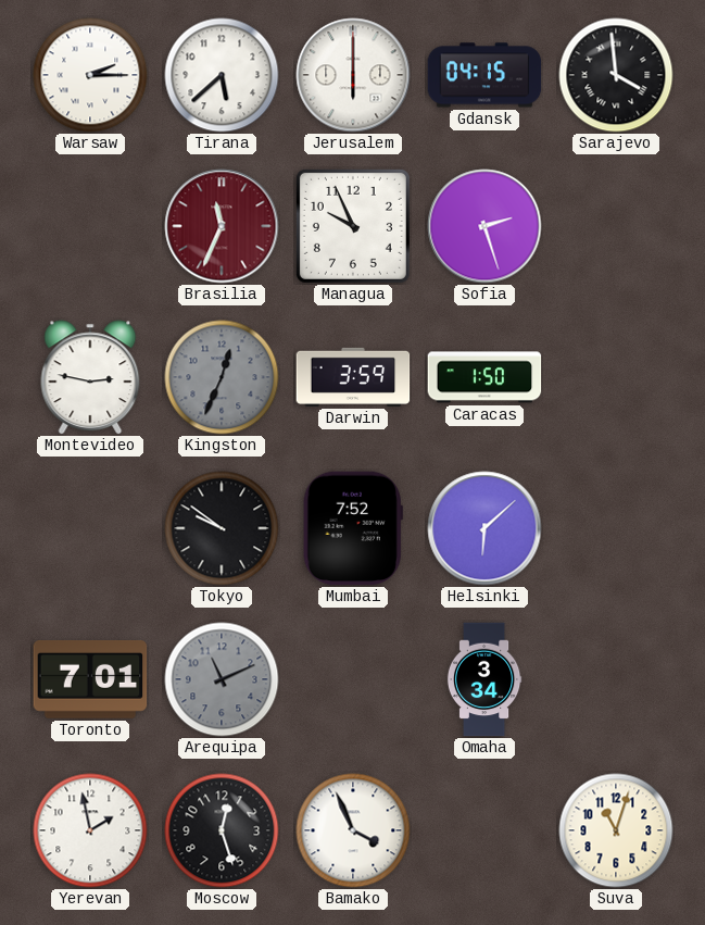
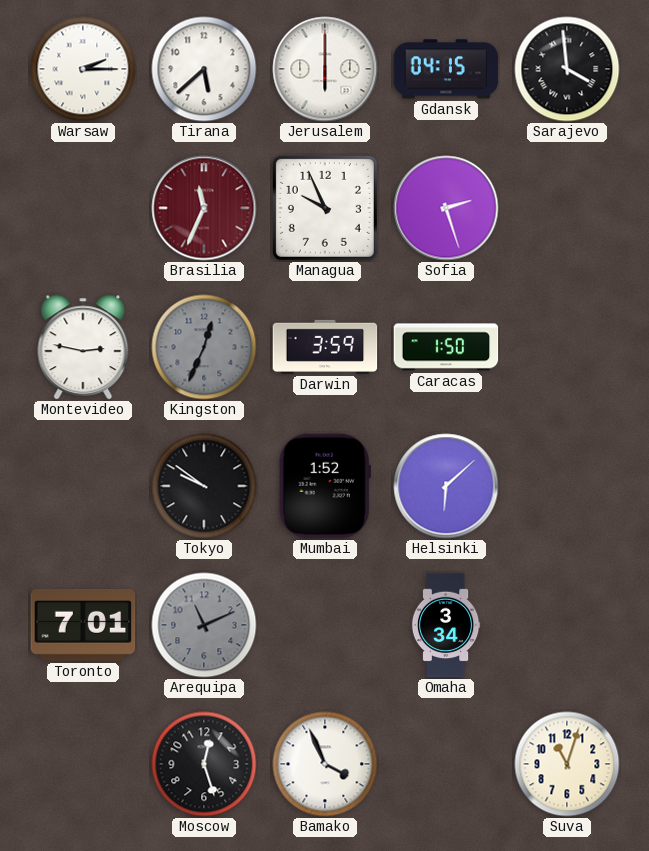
Mumbai: 7:52 -> 1:52
Yerevan: 1:58 -> none
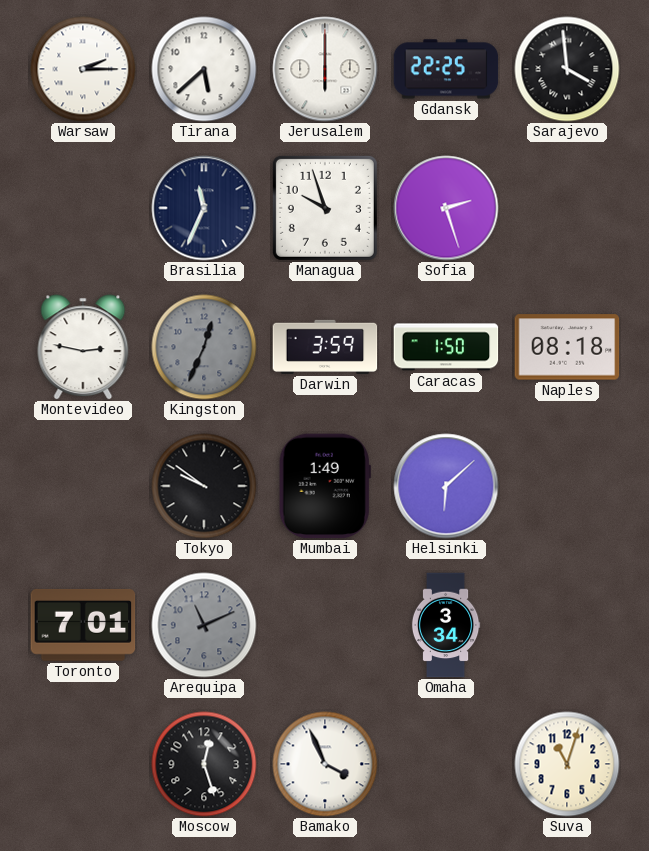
Gdansk: 04:15 -> 22:25
Brasilia dial: burgundy -> navy
Managua: 9:56 -> 9:57
Naples: none -> 08:18
Mumbai: 1:52 -> 1:49
